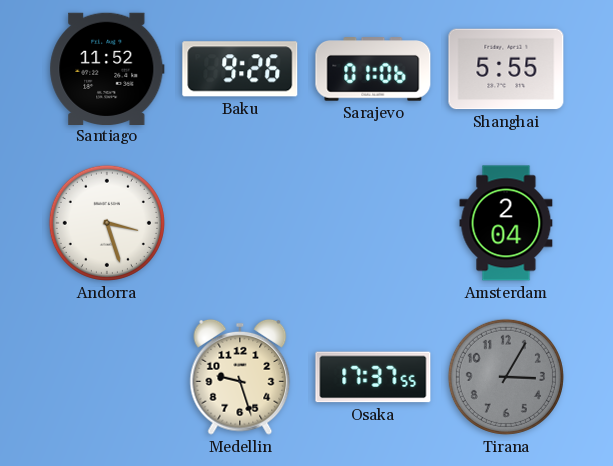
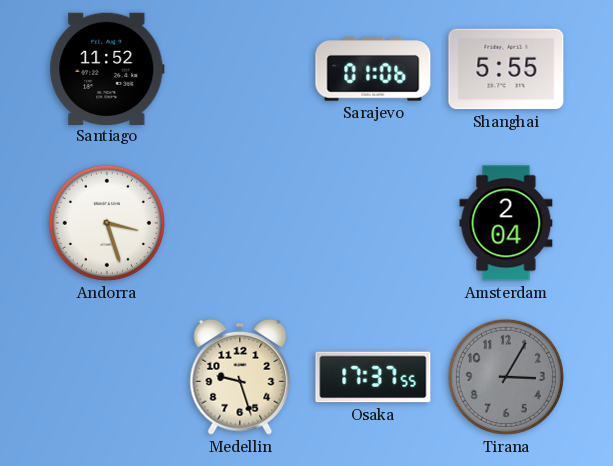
Baku: 9:26 -> none
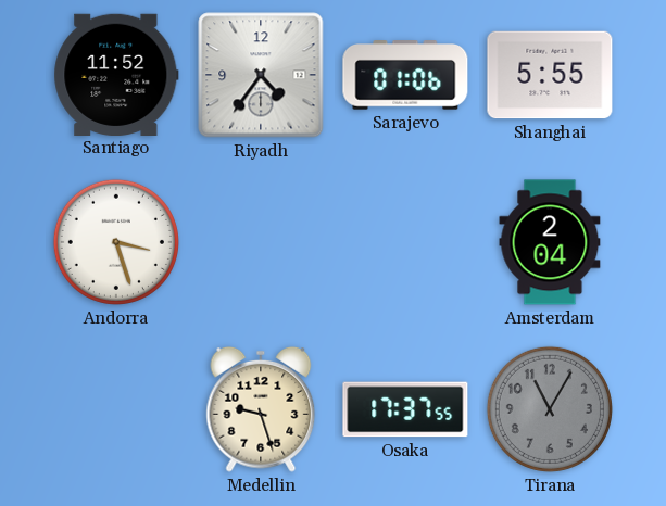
Riyadh: none -> 4:36
Tirana: 3:05 -> 11:05
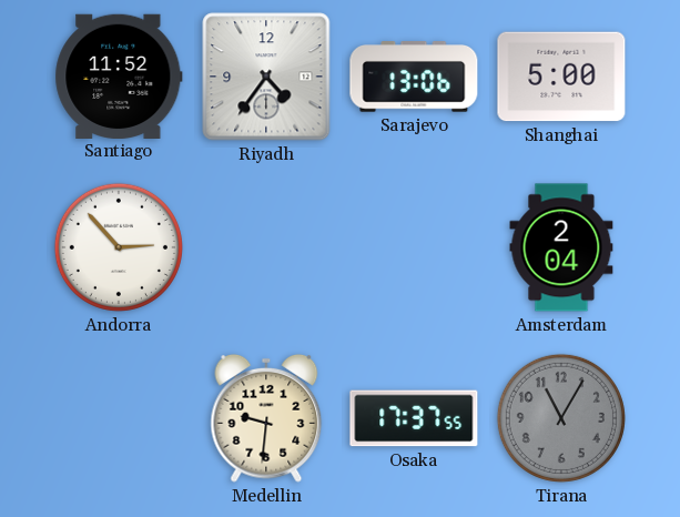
Sarajevo: 01:06 -> 13:06
Shanghai: 5:55 -> 5:00
Andorra: 3:27 -> 2:53
Medellin: 9:27 -> 9:31
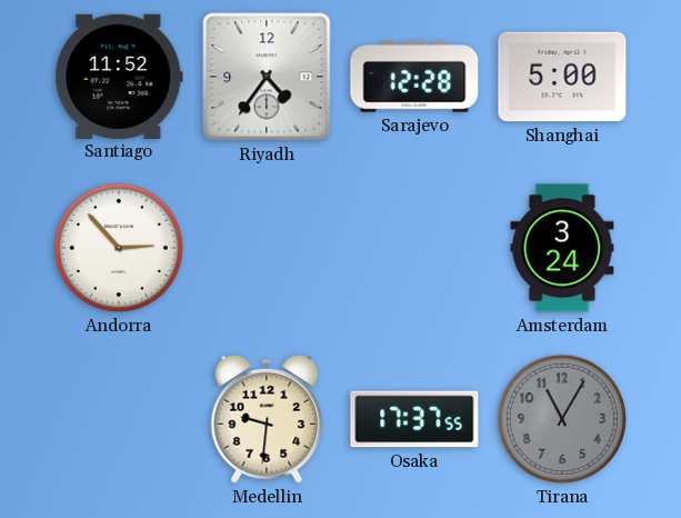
Sarajevo: 13:06 -> 12:28
Amsterdam: 2:04 -> 3:24
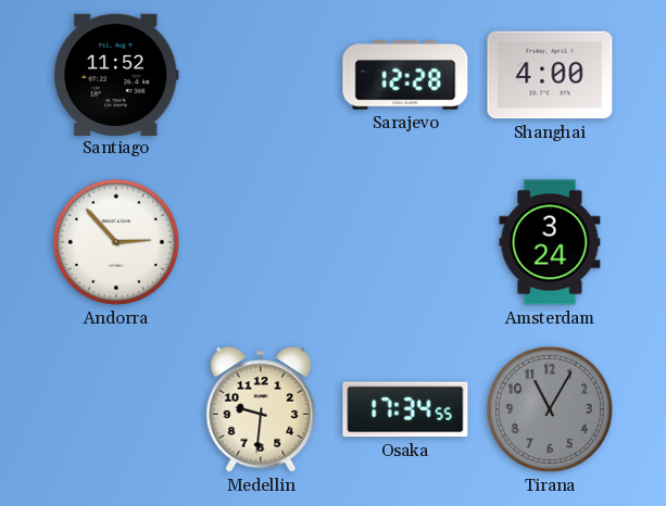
Riyadh: 4:36 -> none
Shanghai: 5:00 -> 4:00
Osaka: 17:37 -> 17:34
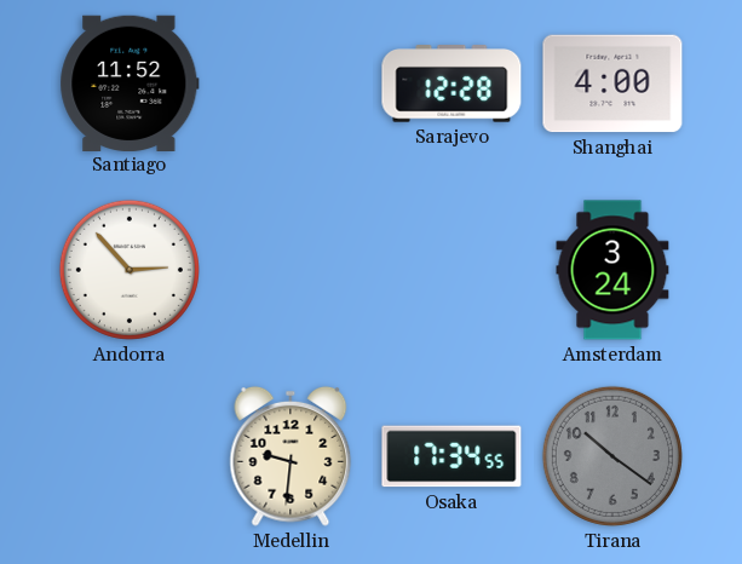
Tirana: 11:05 -> 10:21
